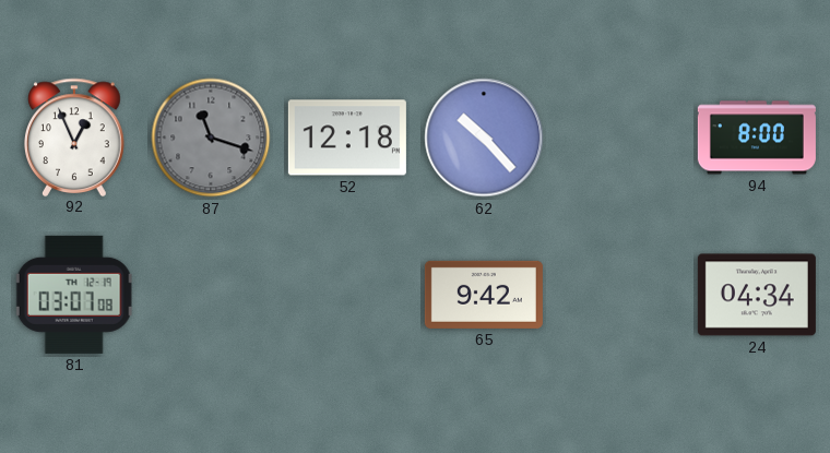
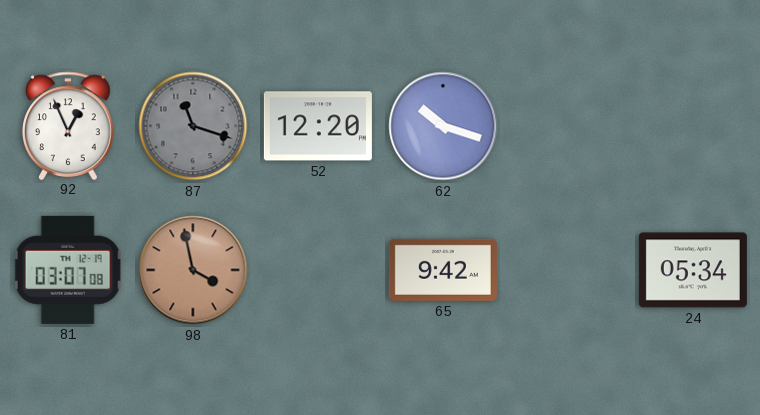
52: 12:18 -> 12:20
62: 10:23 -> 10:18
94: 8:00 -> none
98: none -> 3:58
24: 04:34 -> 05:34
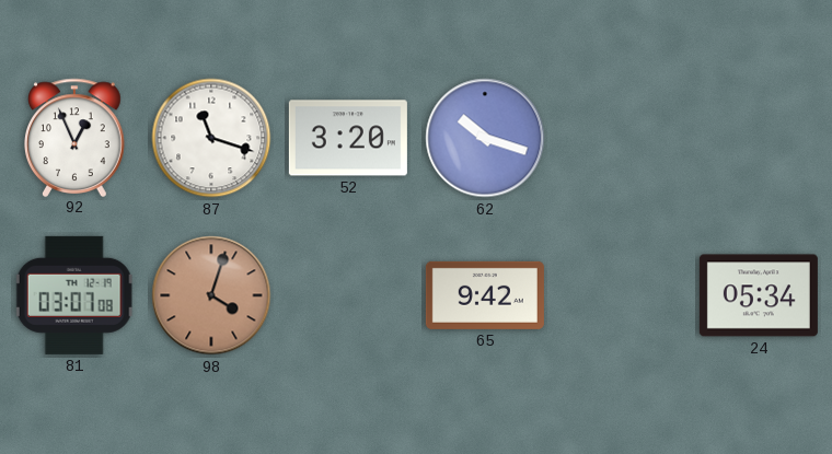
87 dial: grey -> white
52: 12:20 -> 3:20
98: 3:58 -> 4:03
